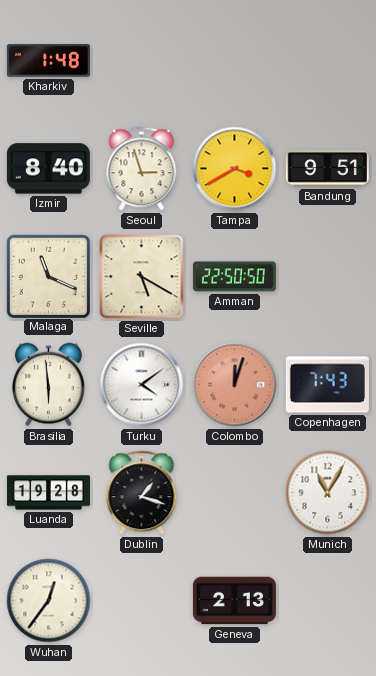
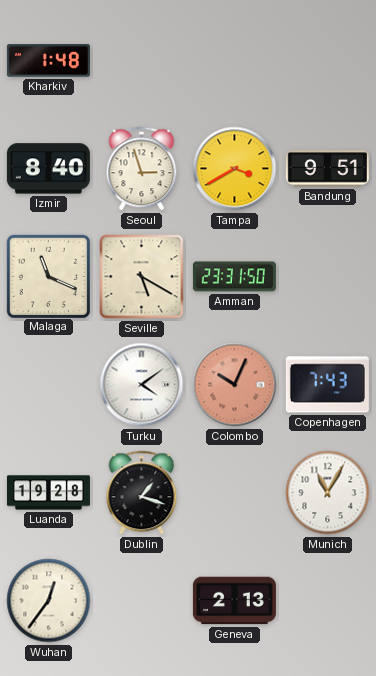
Amman: 22:50 -> 23:31
Brasilia: 5:59 -> none
Colombo: 12:03 -> 10:04
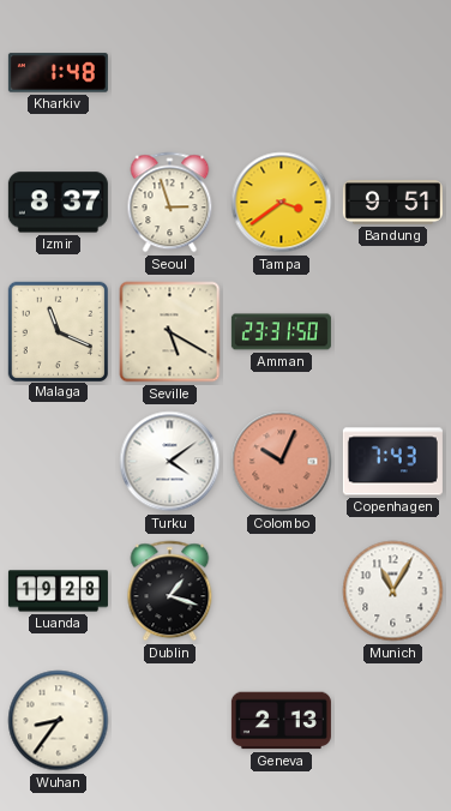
Izmir: 8:40 -> 8:37
Tampa: 3:40 -> 3:39
Wuhan: 12:36 -> 8:36
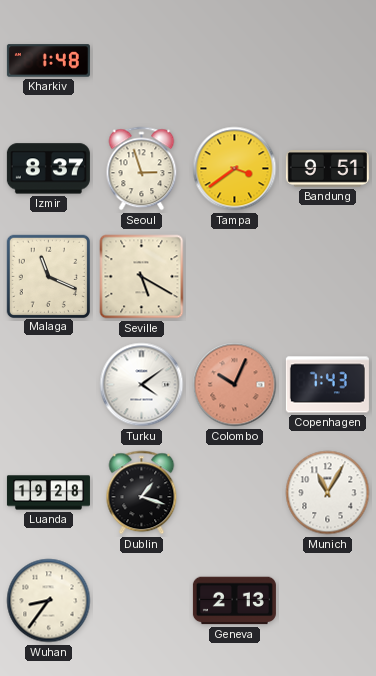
Amman: 23:31 -> none
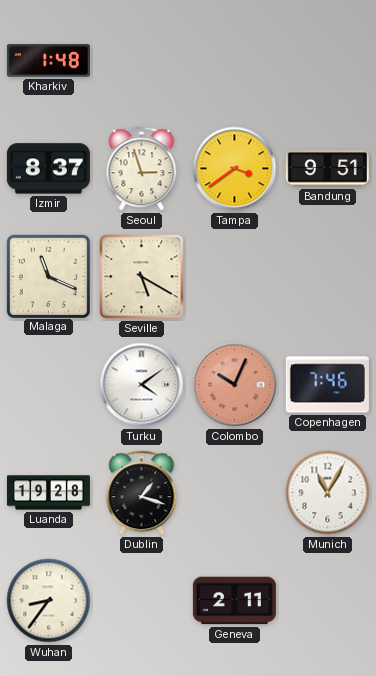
Copenhagen: 7:43 -> 7:46
Geneva: 2:13 -> 2:11
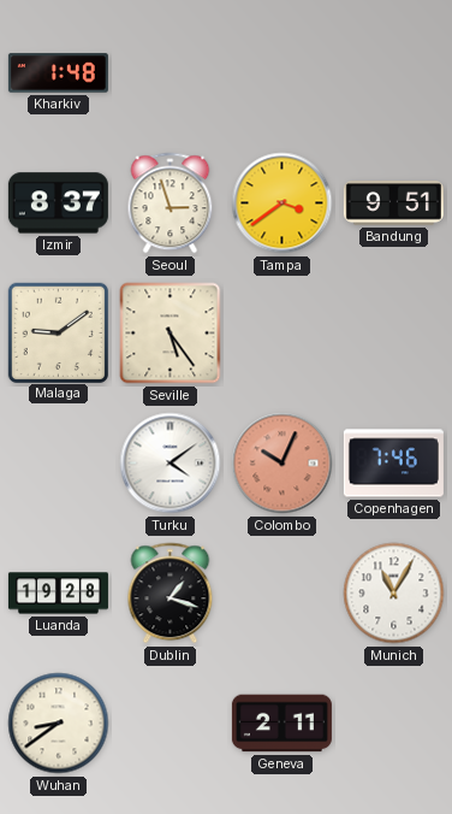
Malaga: 11:19 -> 9:09
Seville: 5:20 -> 5:24
Wuhan: 8:36 -> 8:39
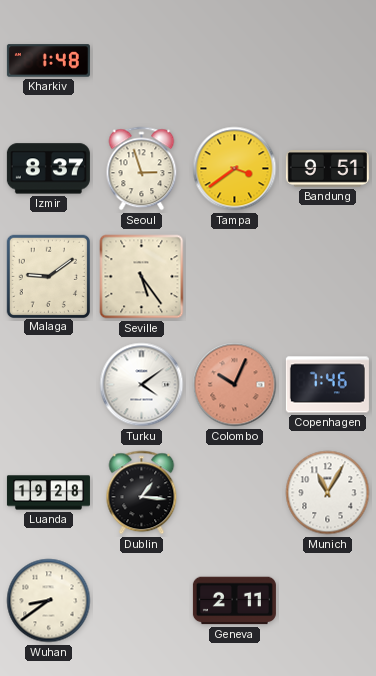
Dublin: 1:18 -> 1:16
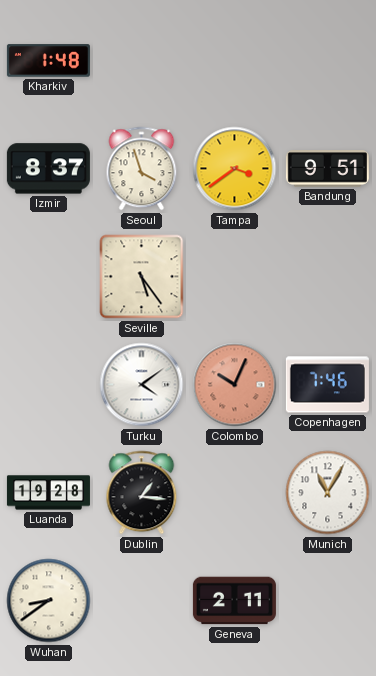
Seoul: 2:57 -> 3:57
Malaga: 9:09 -> none
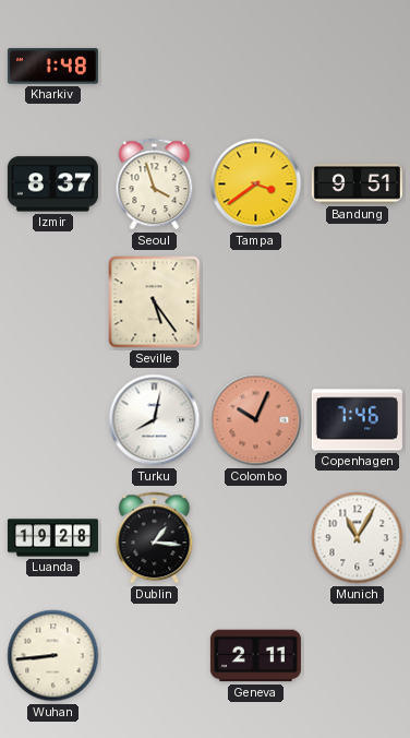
Turku: 4:09 -> 8:02
Wuhan: 8:39 -> 8:44
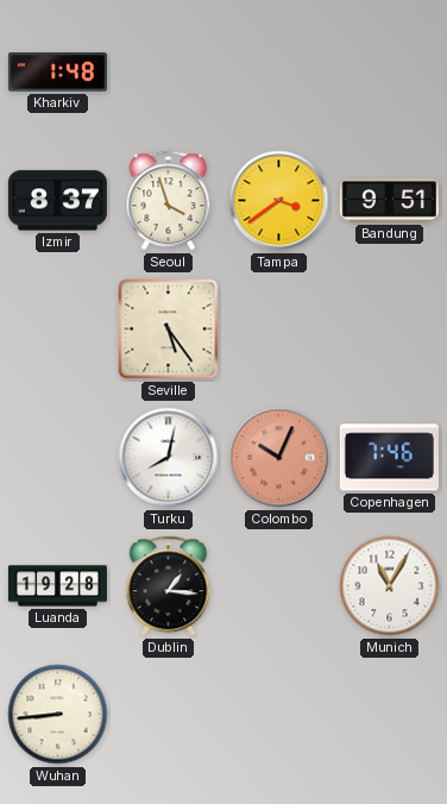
Geneva: 2:11 -> none
